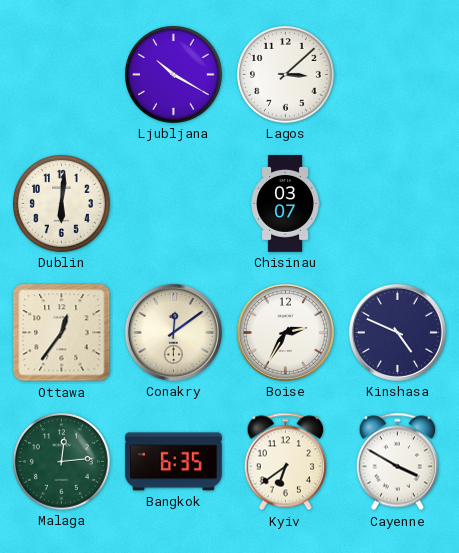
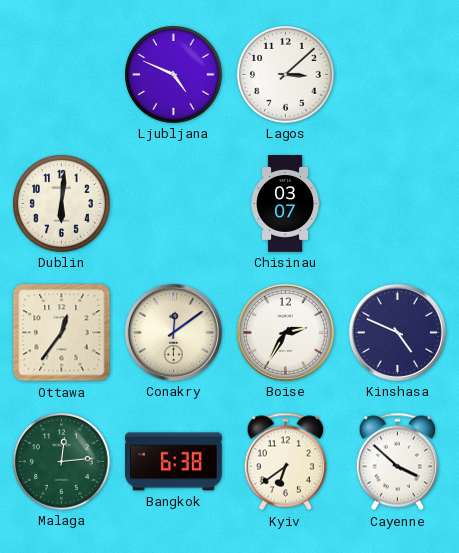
Ljubljana: 10:20 -> 4:49
Bangkok: 6:35 -> 6:38
Cayenne: 3:50 -> 3:52
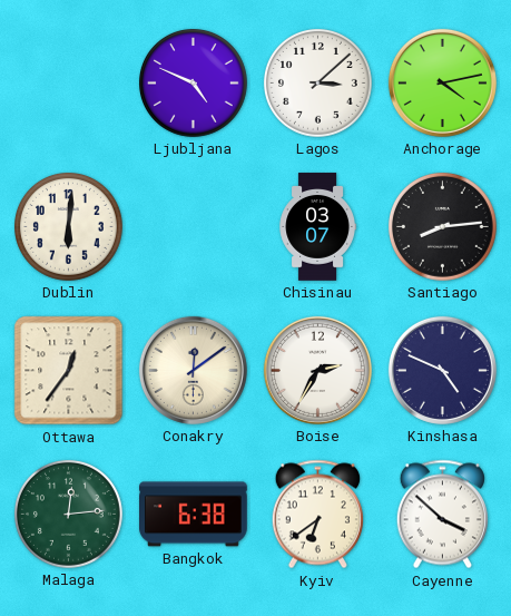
Anchorage: none -> 4:13
Santiago: none -> 8:14
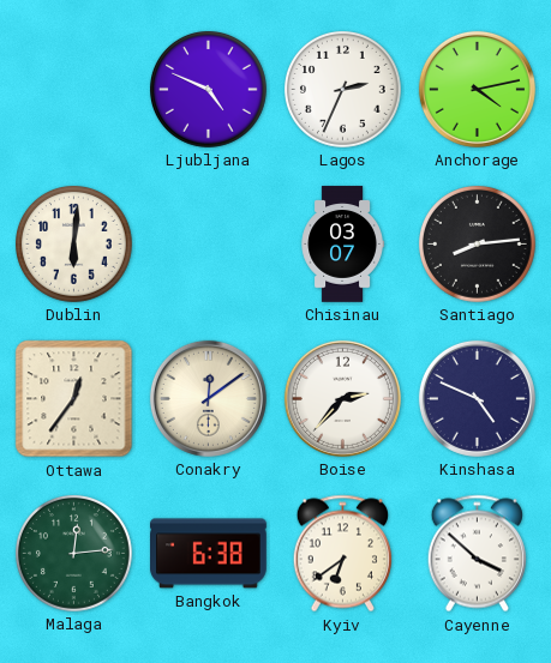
Lagos: 3:08 -> 2:34
Boise: 2:35 -> 2:37
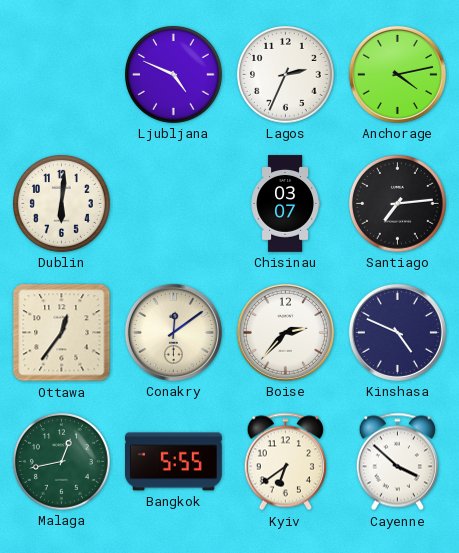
Santiago: 8:14 -> 7:14
Malaga: 12:14 -> 12:43
Bangkok: 6:38 -> 5:55
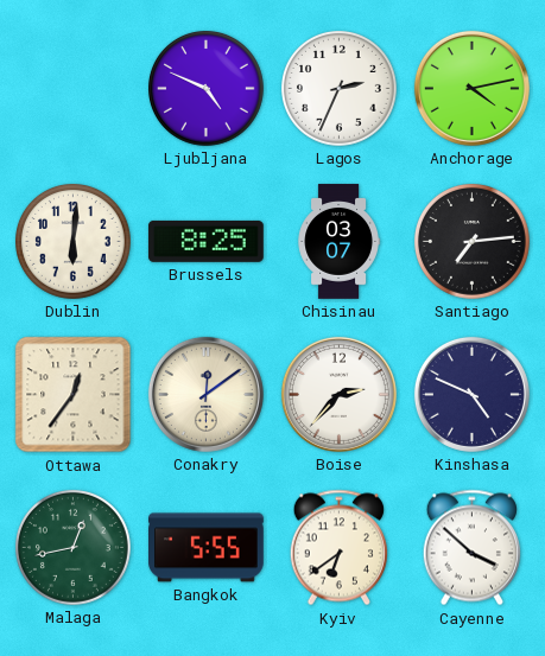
Brussels: none -> 8:25
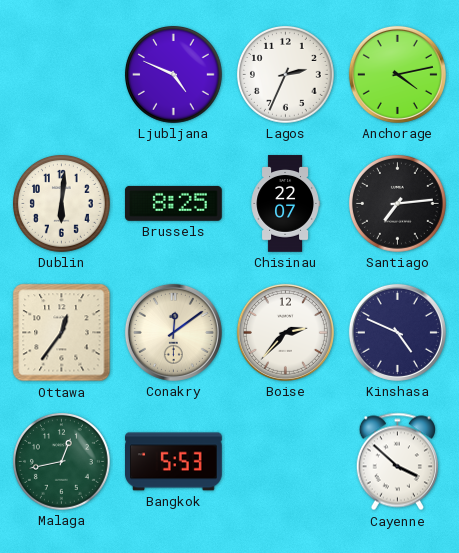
Chisinau: 03:07 -> 22:07
Bangkok: 5:55 -> 5:53
Kyiv: 6:39 -> none
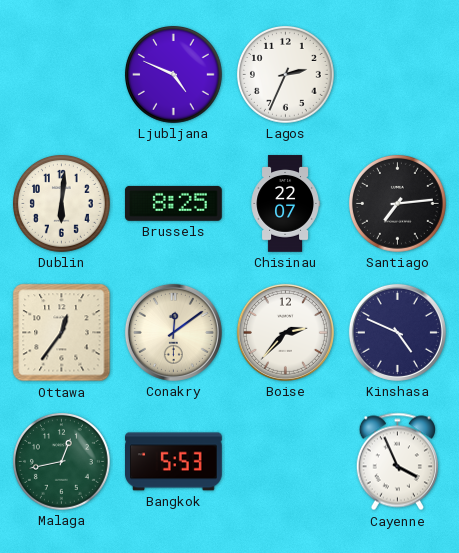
Anchorage: 4:13 -> none
Cayenne: 3:52 -> 3:56
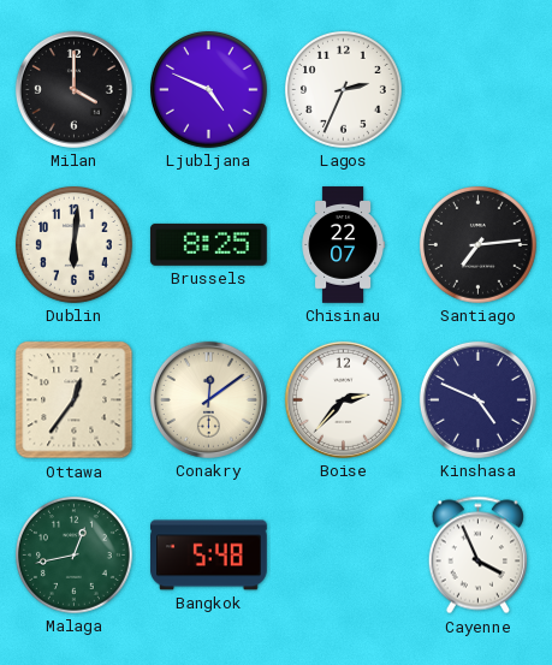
Milan: none -> 4:00
Bangkok: 5:53 -> 5:48
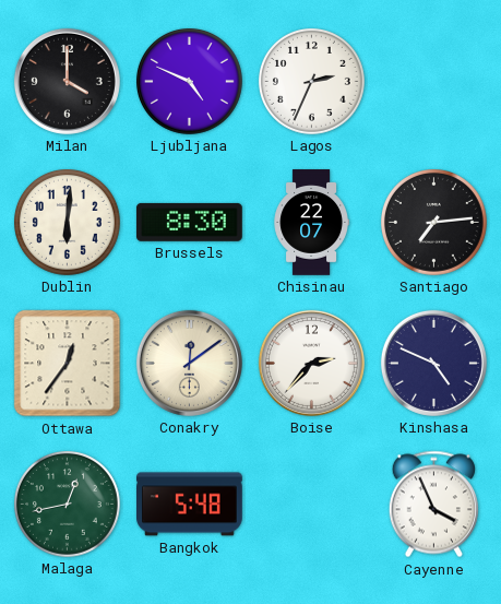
Brussels: 8:25 -> 8:30
